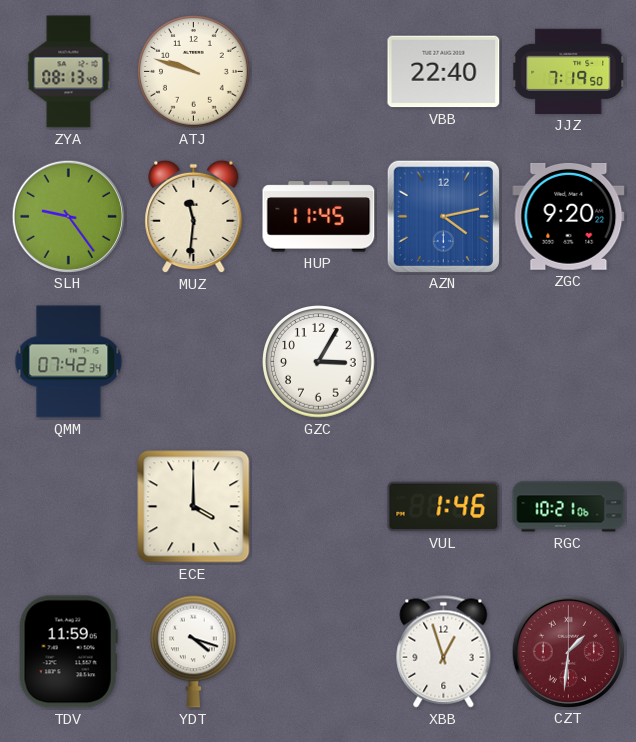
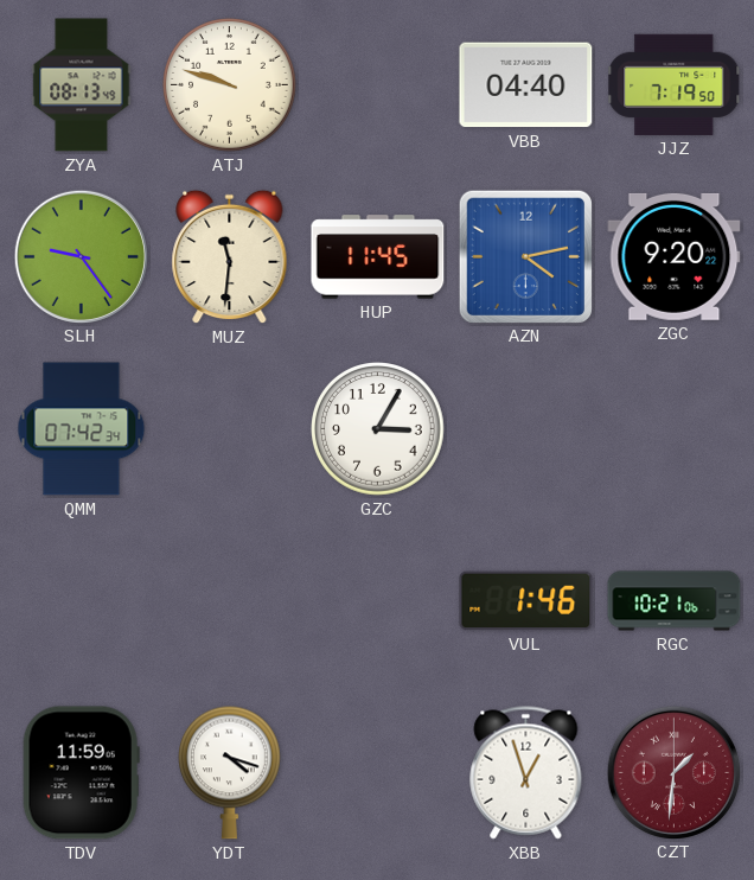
VBB: 22:40 -> 04:40
ECE: 4:00 -> none
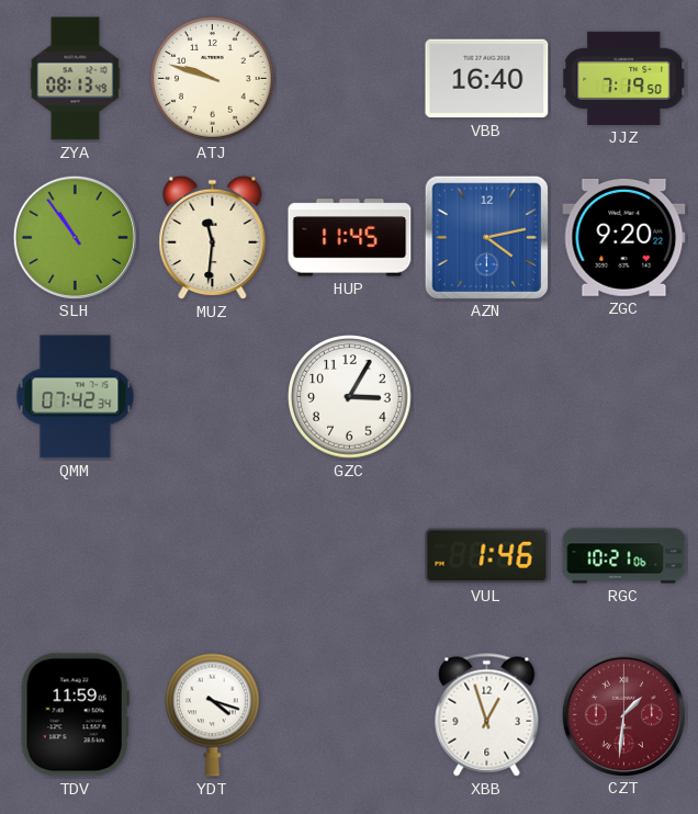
VBB: 04:40 -> 16:40
SLH: 9:24 -> 10:54
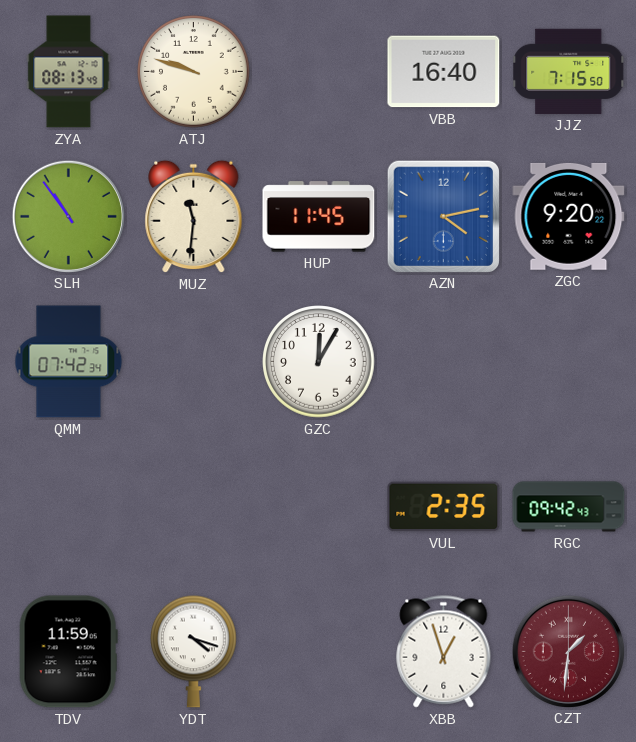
JJZ: 7:19 -> 7:15
GZC: 3:05 -> 12:05
VUL: 1:46 -> 2:35
RGC: 10:21 -> 09:42
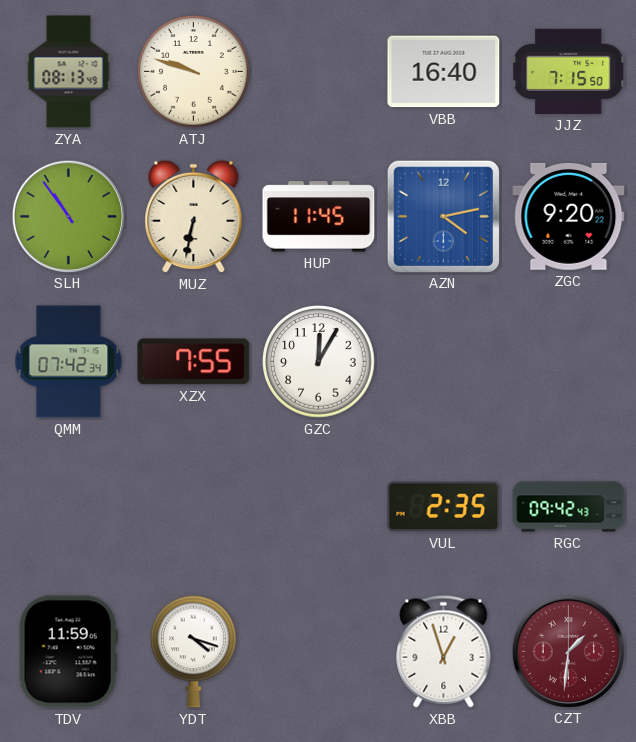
MUZ: 11:31 -> 6:32
XZX: none -> 7:55
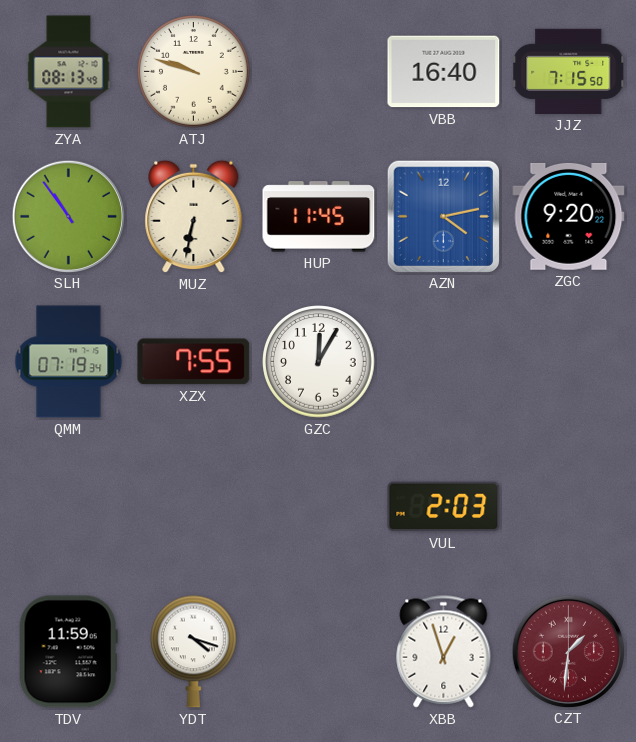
QMM: 07:42 -> 07:19
VUL: 2:35 -> 2:03
RGC: 09:42 -> none
